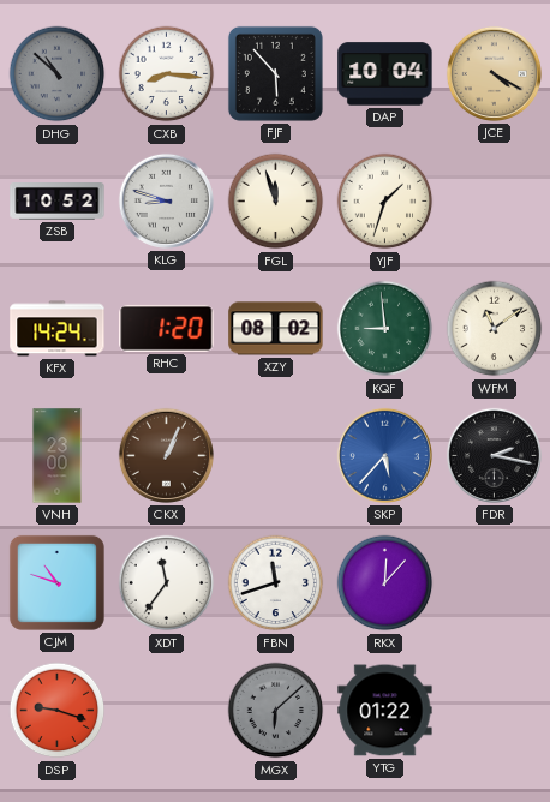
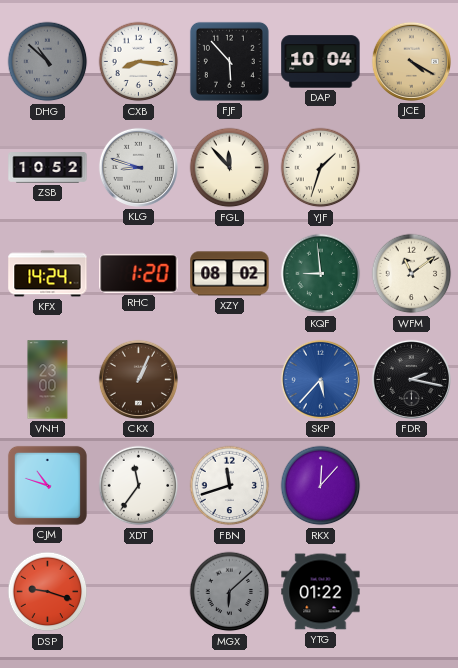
FGL: 11:57 -> 11:53
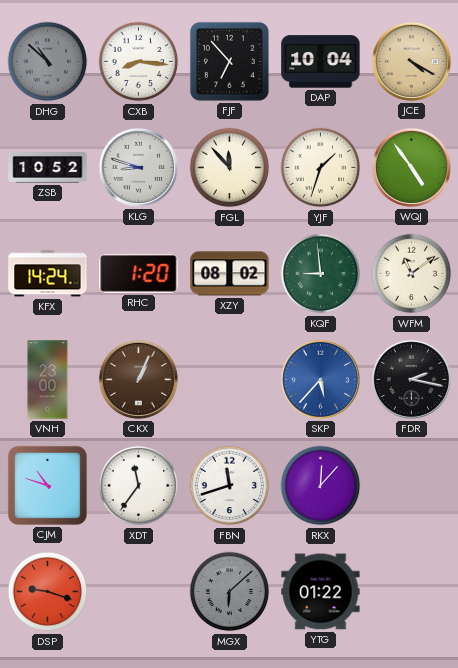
FJF: 5:53 -> 6:53
WQJ: none -> 4:54
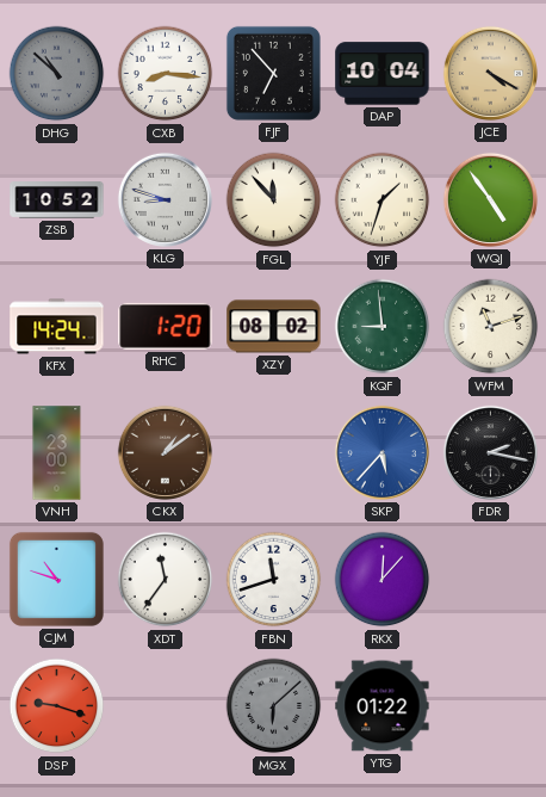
WFM: 11:09 -> 11:12
CKX: 1:04 -> 1:09
